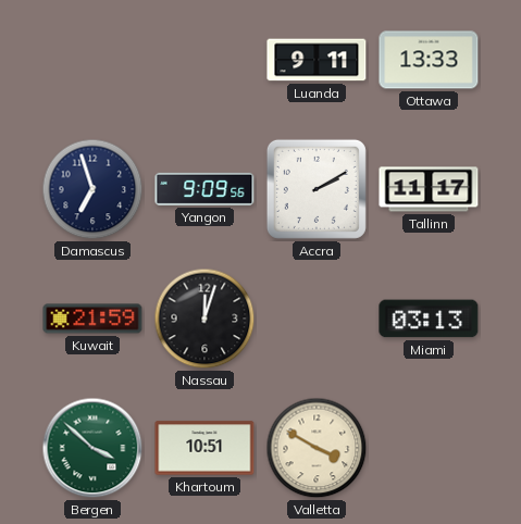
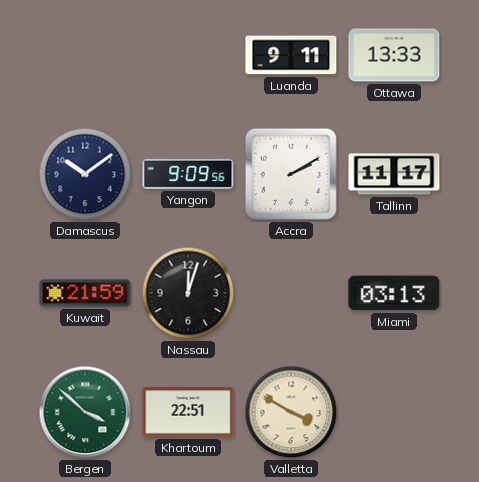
Damascus: 6:57 -> 10:09
Khartoum: 10:51 -> 22:51
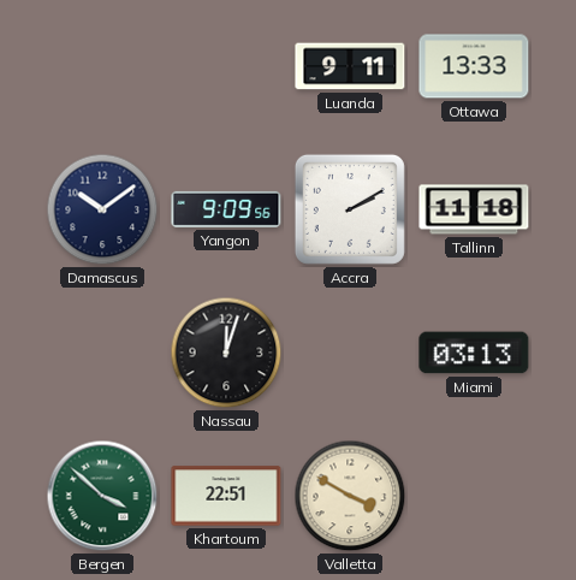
Tallinn: 11:17 -> 11:18
Kuwait: 21:59 -> none
